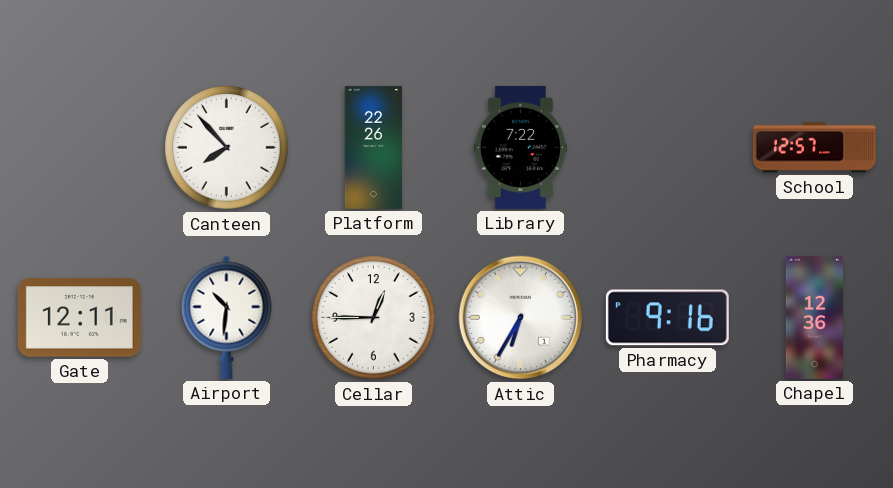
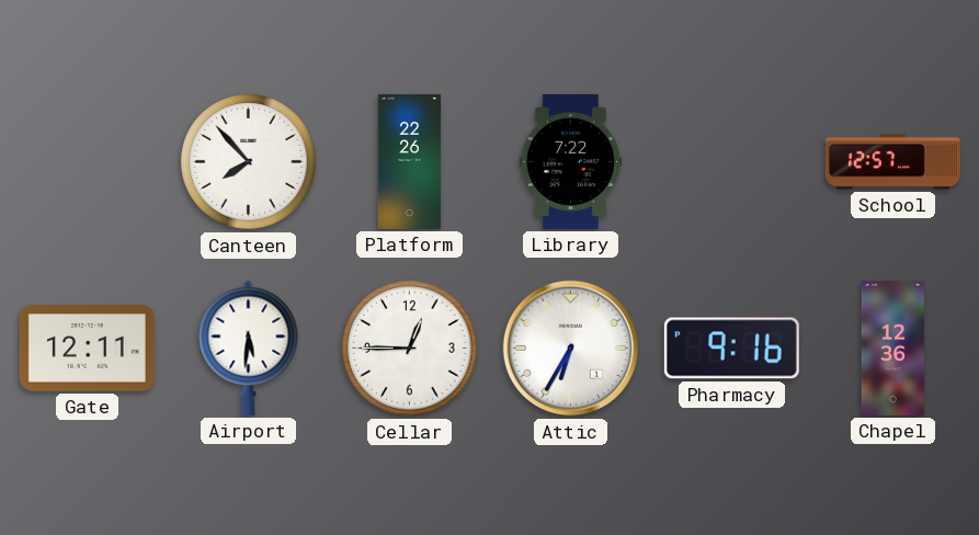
Airport: 10:31 -> 5:31
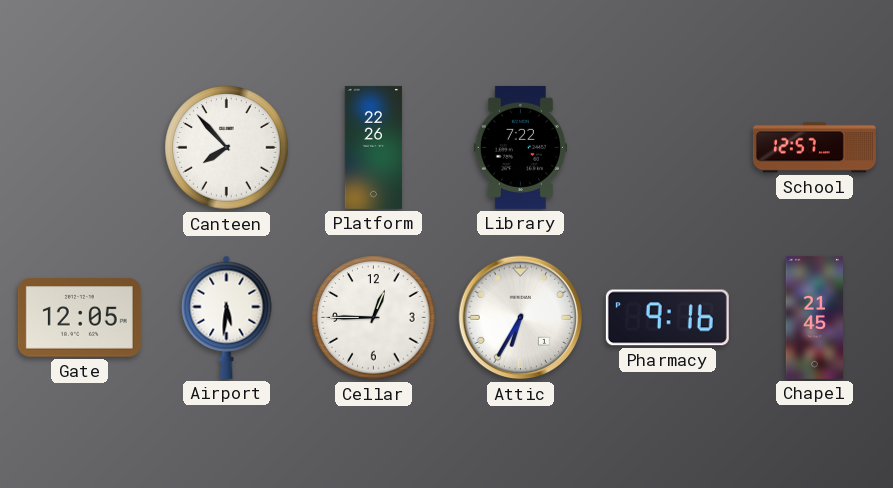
Gate: 12:11 -> 12:05
Chapel: 12:36 -> 21:45
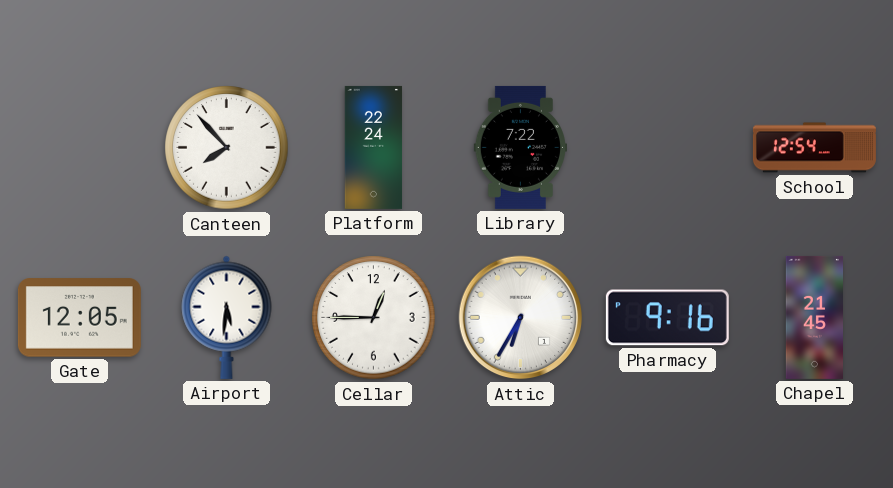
Platform: 22:26 -> 22:24
School: 12:57 -> 12:54
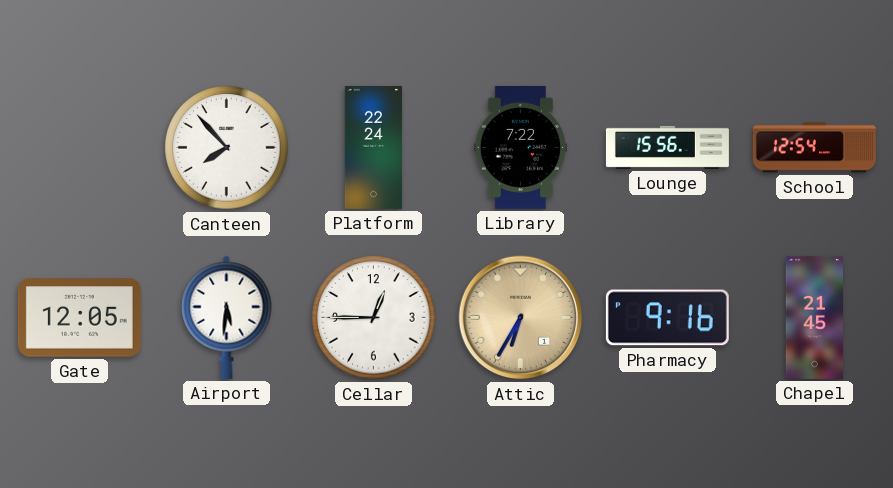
Lounge: none -> 15:56
Attic dial: white -> champagne
